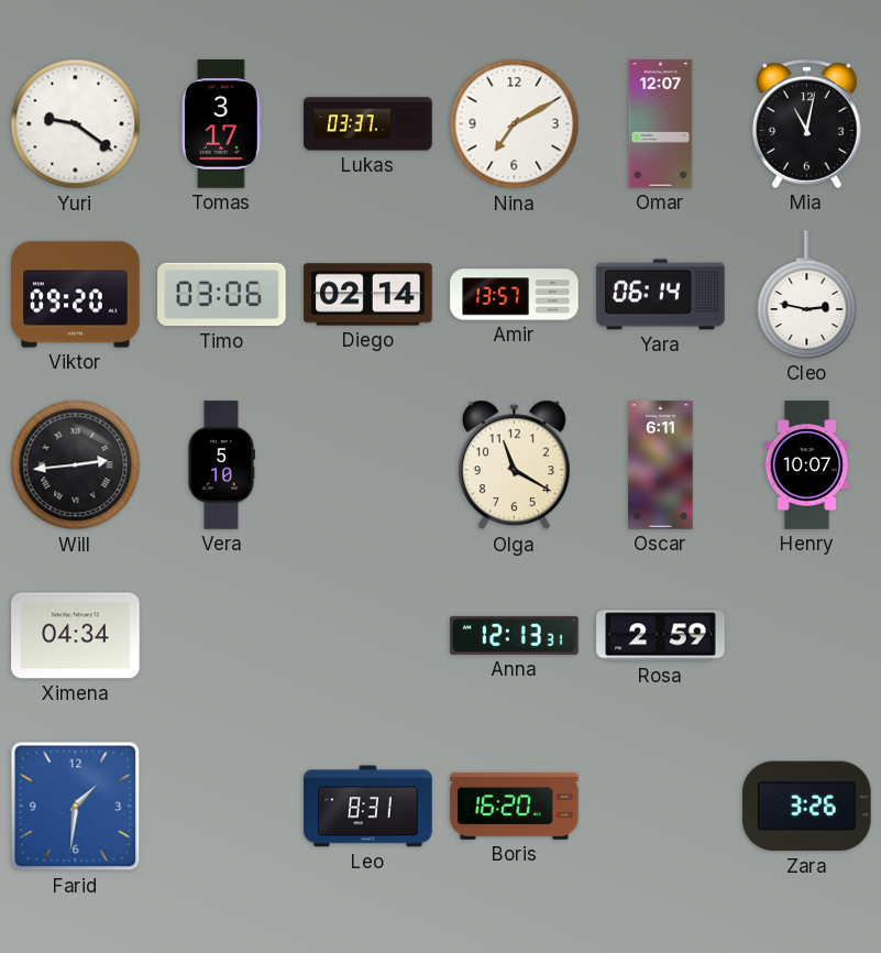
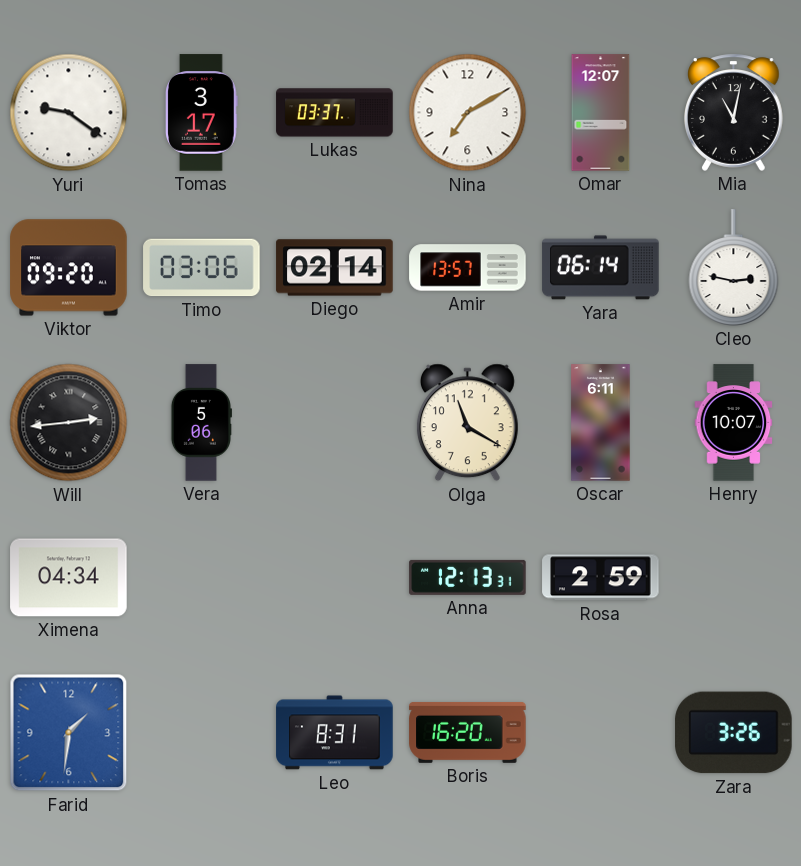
Vera: 5:10 -> 5:06
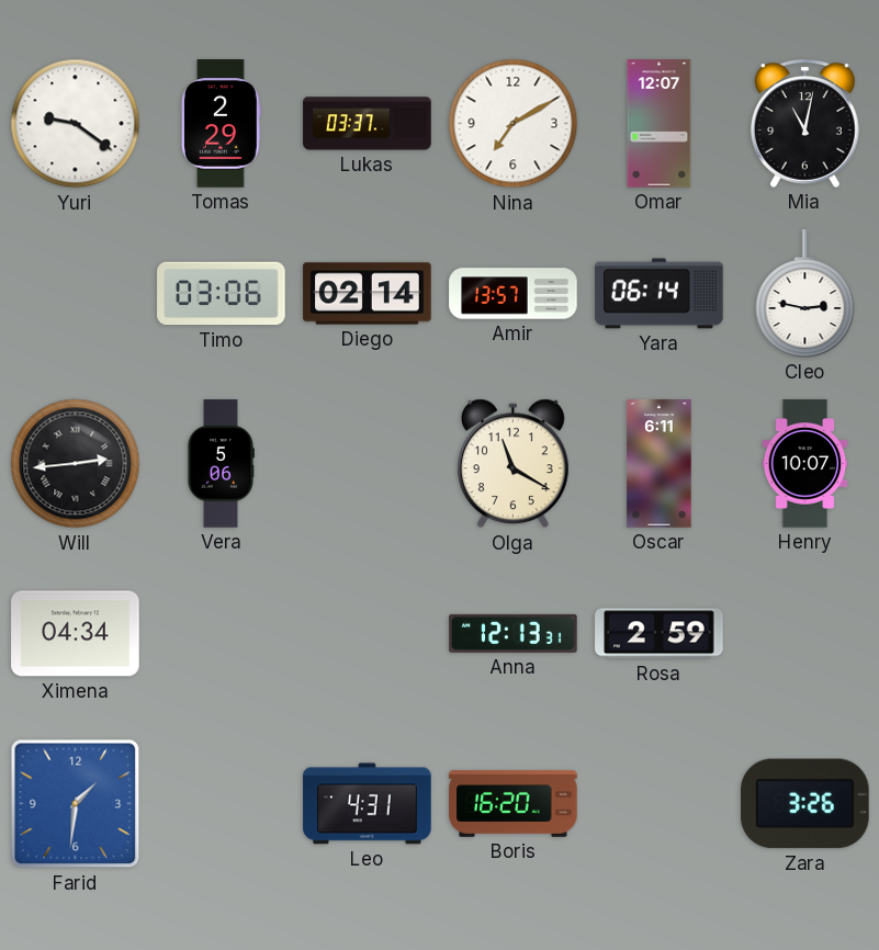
Tomas: 3:17 -> 2:29
Viktor: 09:20 -> none
Leo: 8:31 -> 4:31
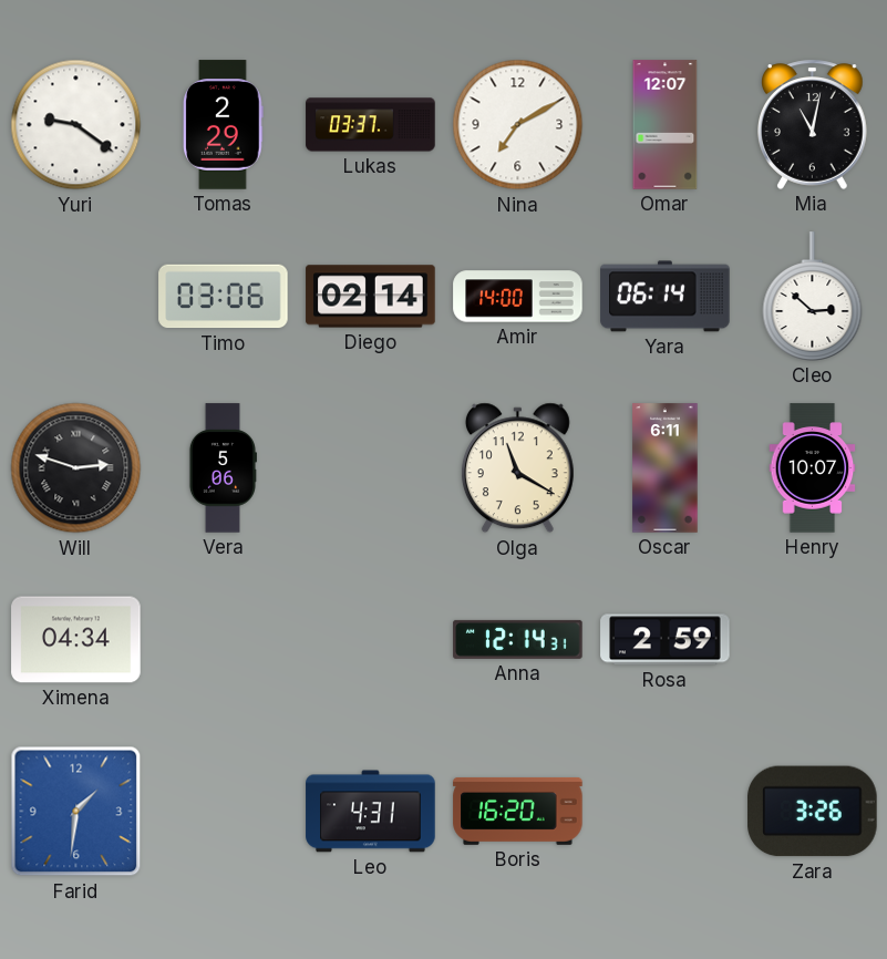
Amir: 13:57 -> 14:00
Cleo: 2:47 -> 2:52
Will: 2:44 -> 2:48
Anna: 12:13 -> 12:14
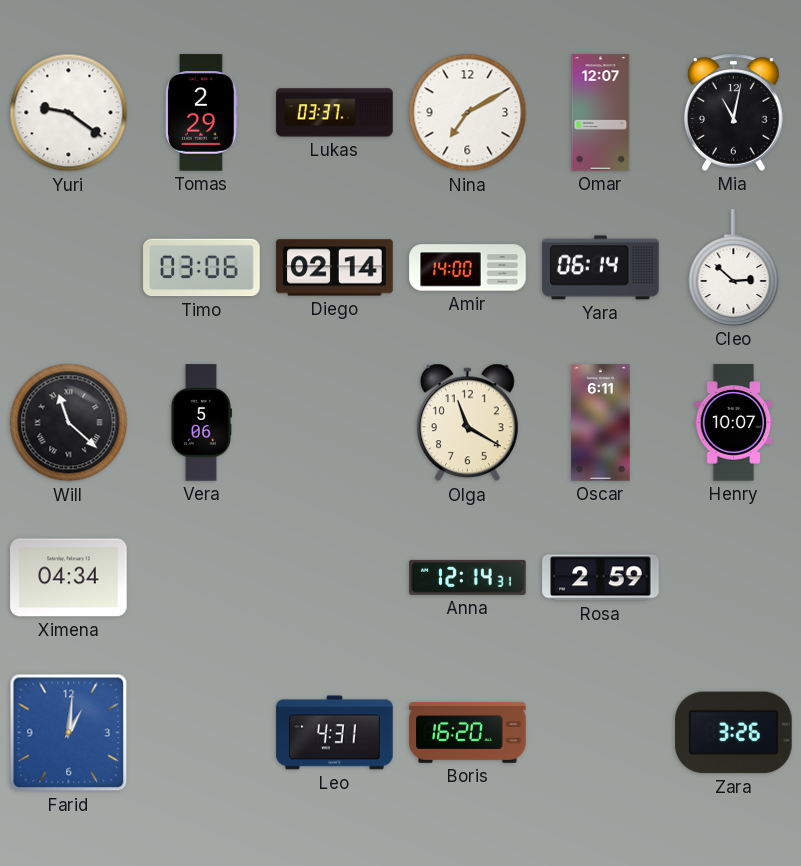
Will: 2:48 -> 11:22
Farid: 1:31 -> 1:01
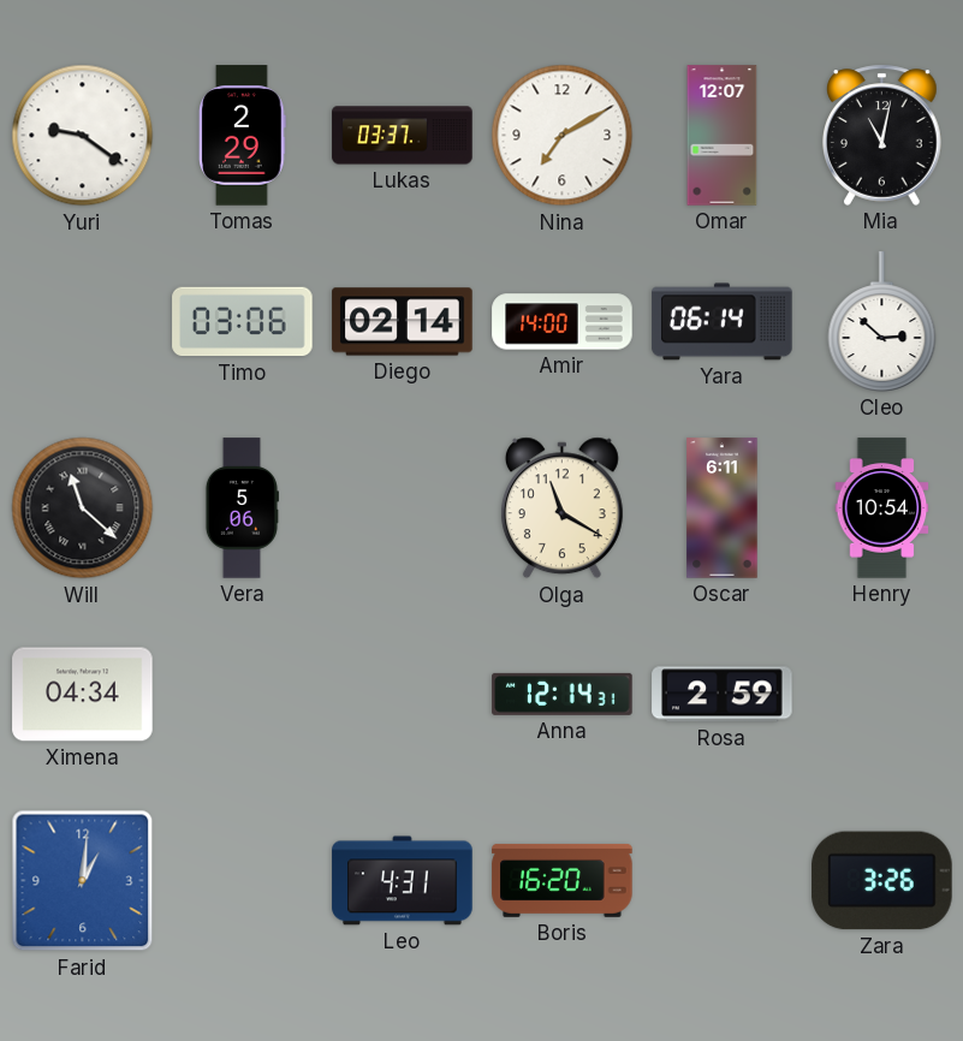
Henry: 10:07 -> 10:54
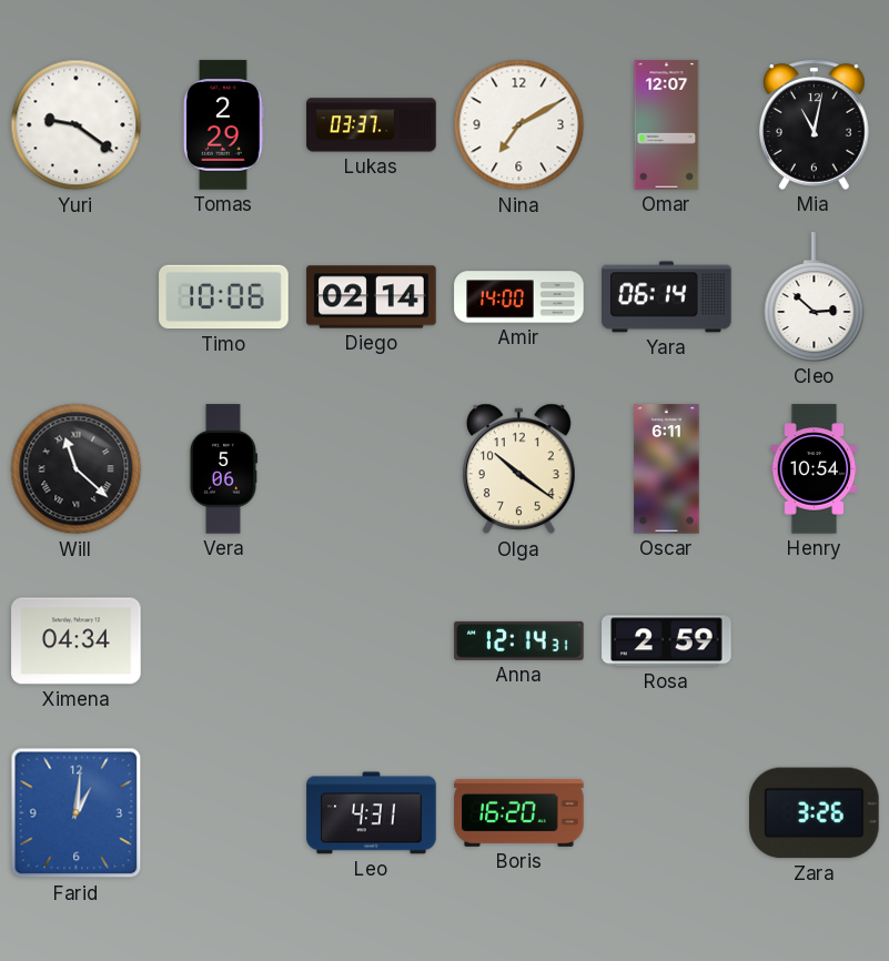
Timo: 03:06 -> 10:06
Olga: 11:20 -> 10:21
